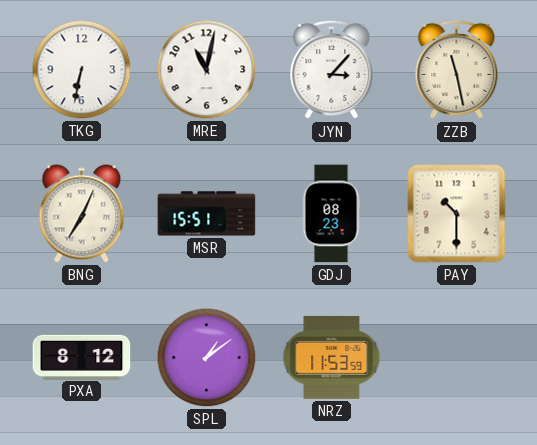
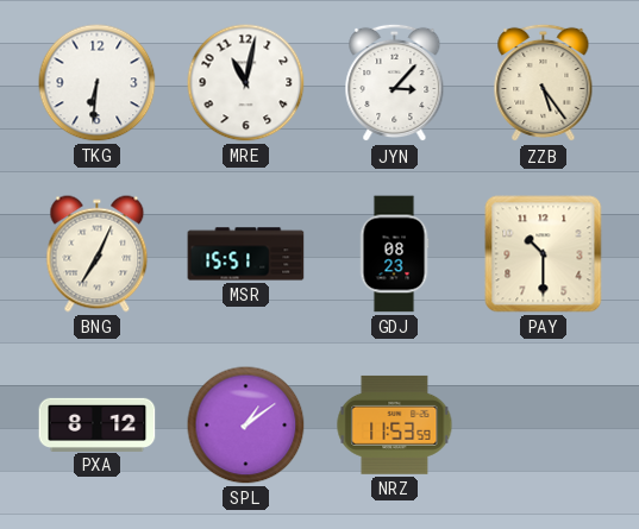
TKG: 6:32 -> 6:31
ZZB: 11:28 -> 5:24
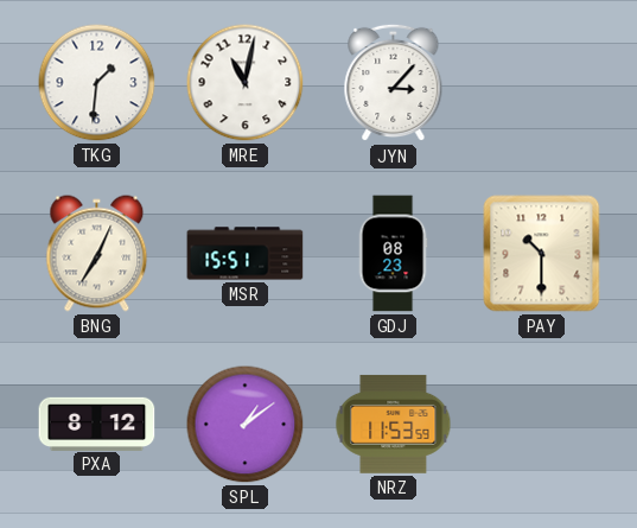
TKG: 6:31 -> 1:31
ZZB: 5:24 -> none
